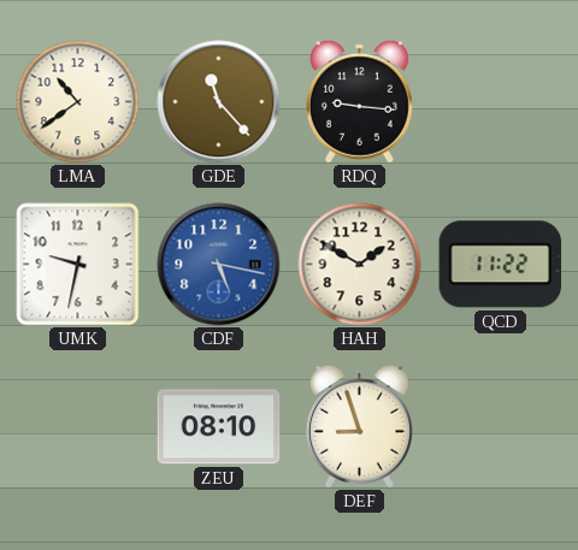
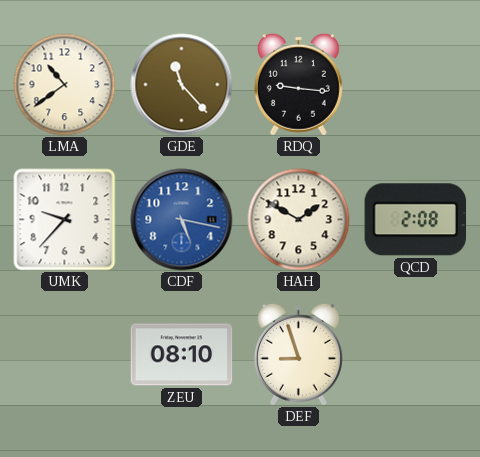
UMK: 9:32 -> 9:37
QCD: 11:22 -> 2:08
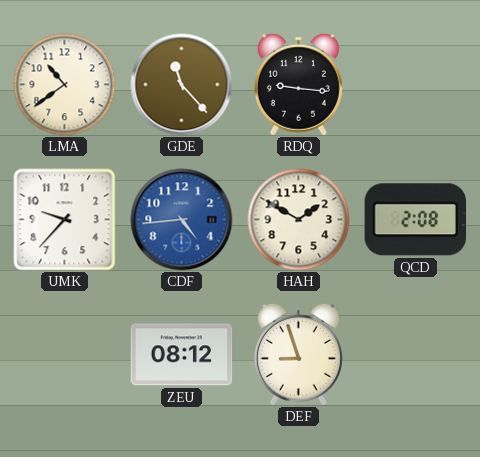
CDF: 5:17 -> 4:44
ZEU: 08:10 -> 08:12
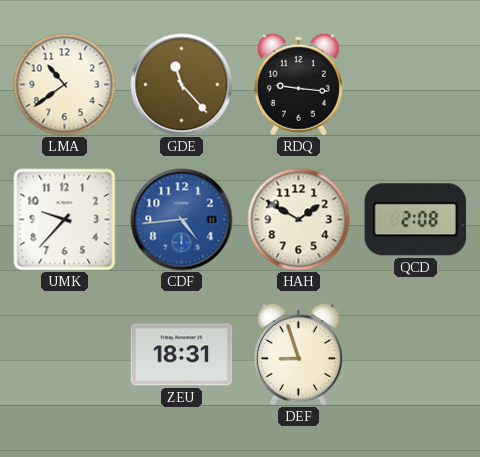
ZEU: 08:12 -> 18:31
